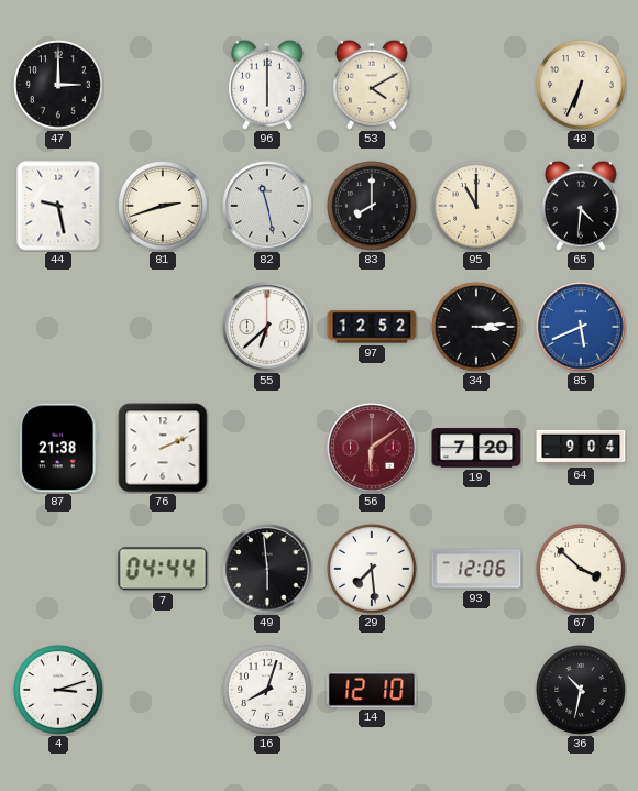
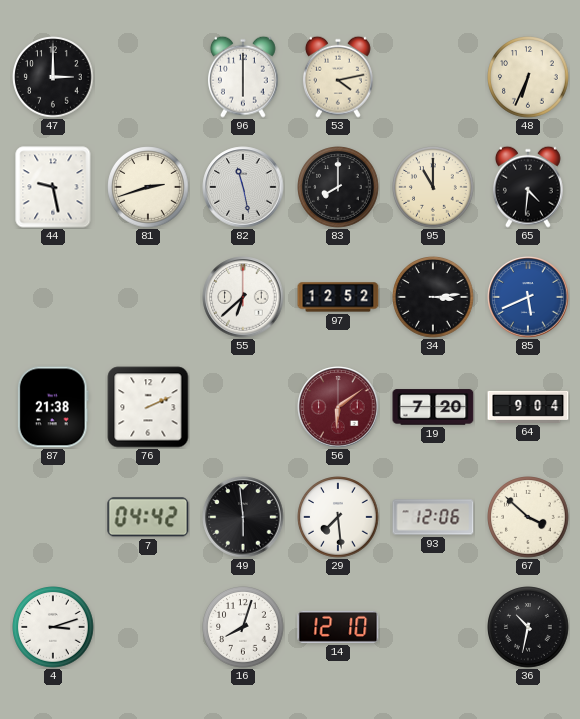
53: 4:10 -> 4:13
7: 04:44 -> 04:42
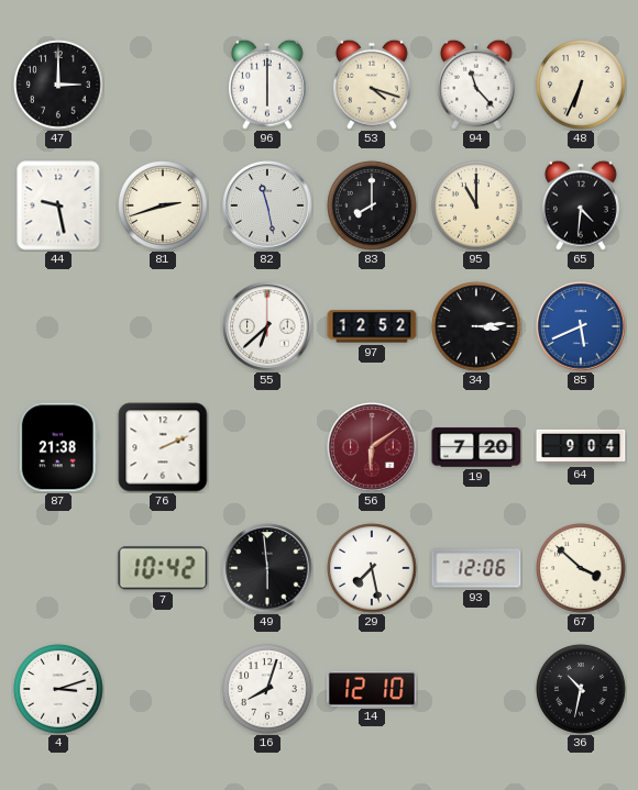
53: 4:13 -> 4:18
94: none -> 11:23
7: 04:42 -> 10:42
29: 7:29 -> 7:28
